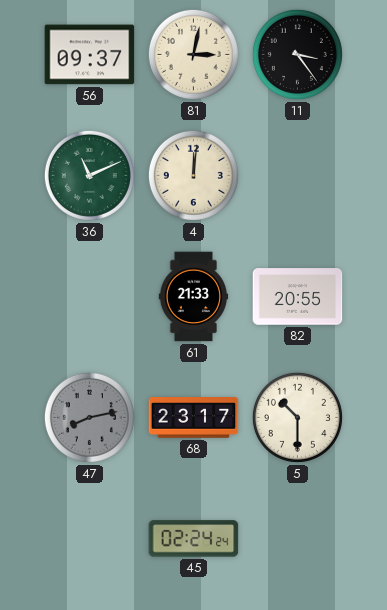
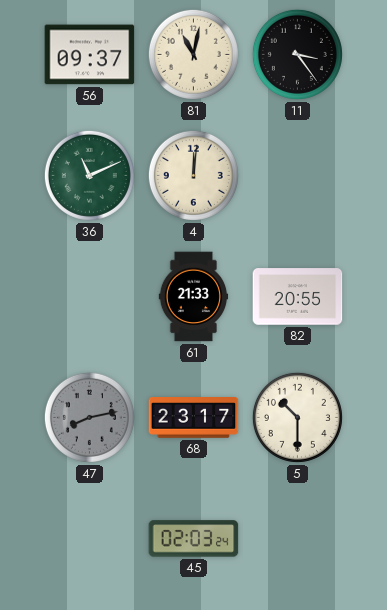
81: 3:02 -> 11:02
45: 02:24 -> 02:03
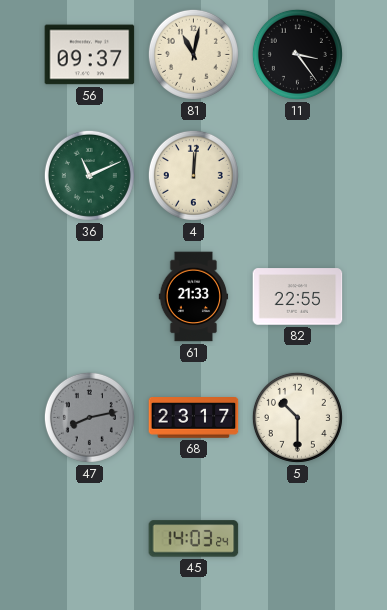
82: 20:55 -> 22:55
45: 02:03 -> 14:03
